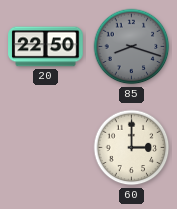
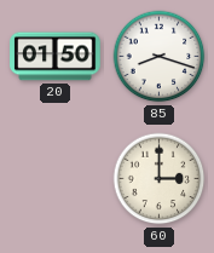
20: 22:50 -> 01:50
85 dial: grey -> white
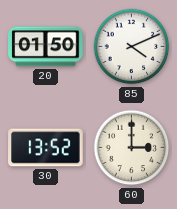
85: 8:18 -> 4:11
30: none -> 13:52
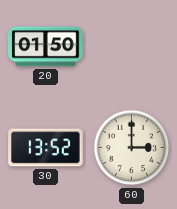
85: 4:11 -> none
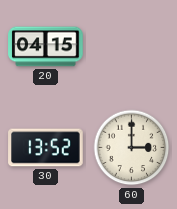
20: 01:50 -> 04:15
